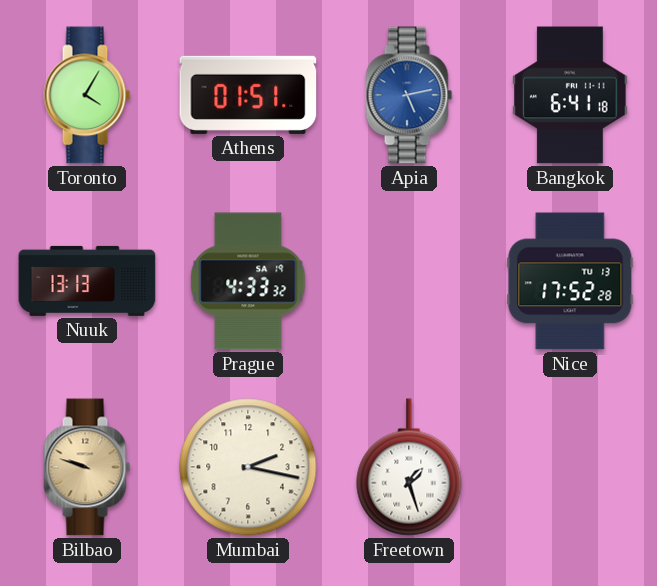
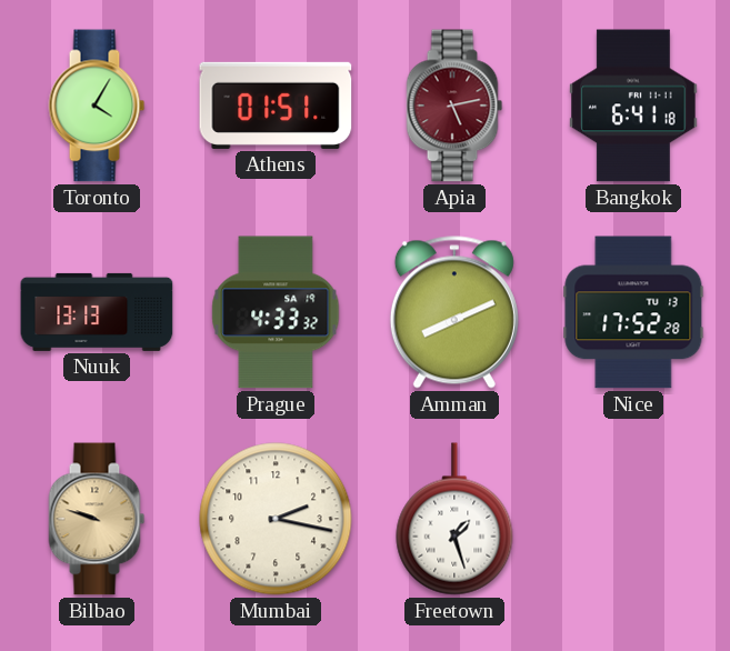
Apia dial: blue -> burgundy
Amman: none -> 8:11
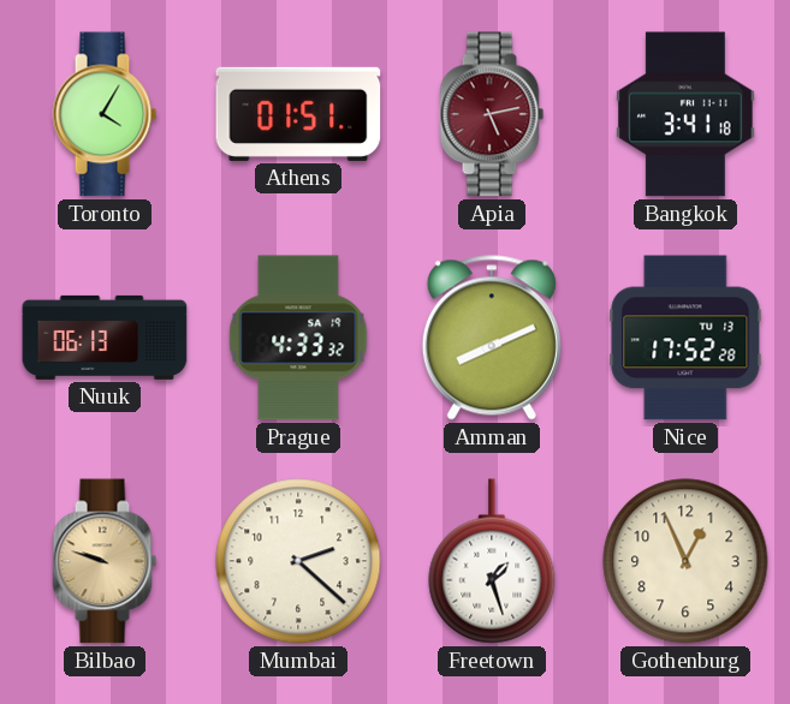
Bangkok: 6:41 -> 3:41
Nuuk: 13:13 -> 06:13
Mumbai: 2:17 -> 2:22
Gothenburg: none -> 12:56
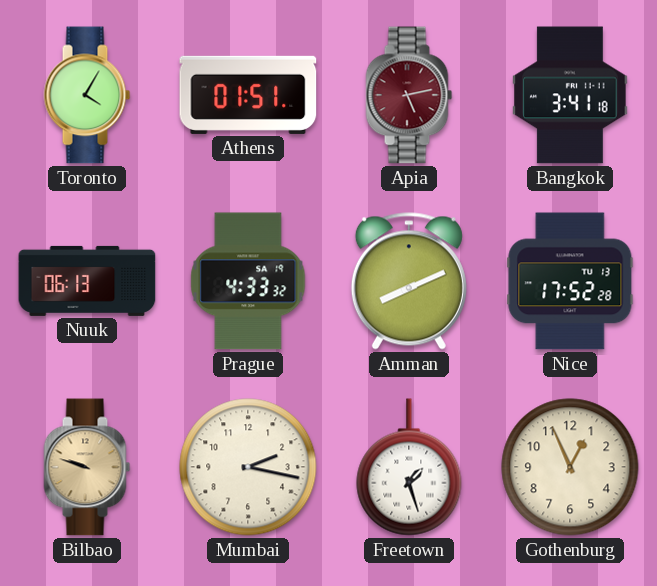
Mumbai: 2:22 -> 2:17
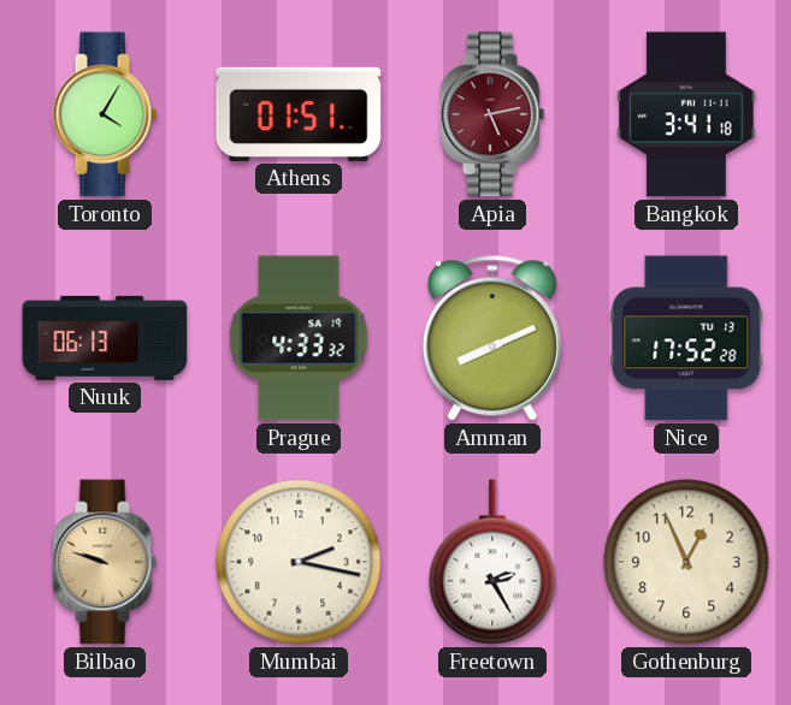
Freetown: 1:27 -> 2:25
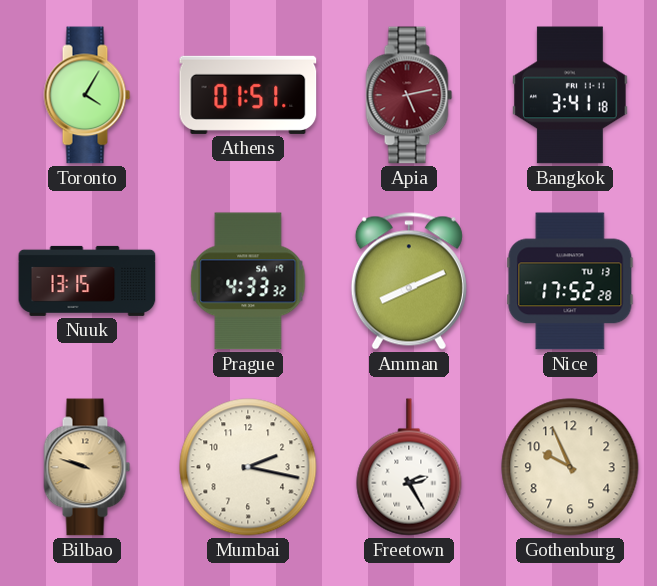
Nuuk: 06:13 -> 13:15
Gothenburg: 12:56 -> 9:56
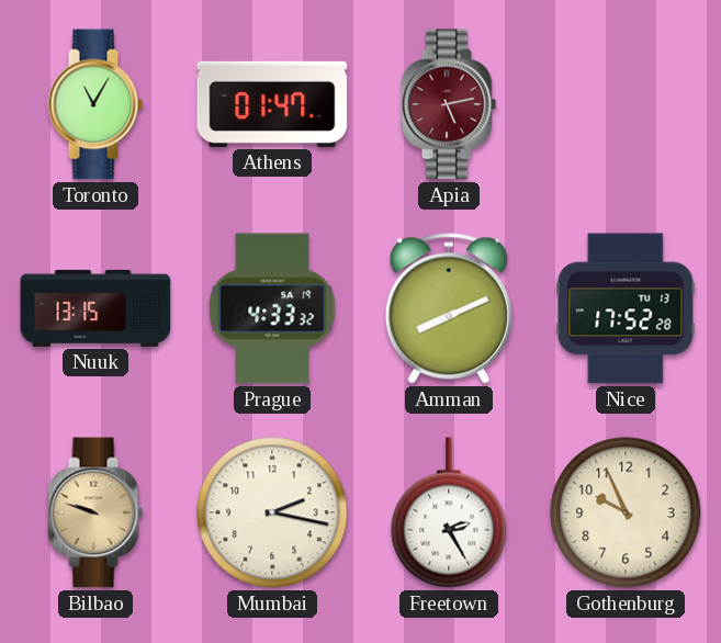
Toronto: 4:05 -> 11:05
Athens: 01:51 -> 01:47
Bangkok: 3:41 -> none
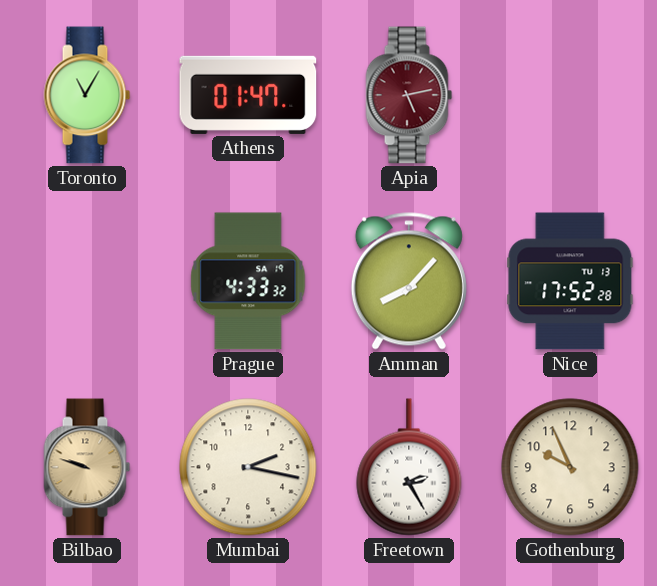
Nuuk: 13:15 -> none
Amman: 8:11 -> 8:07
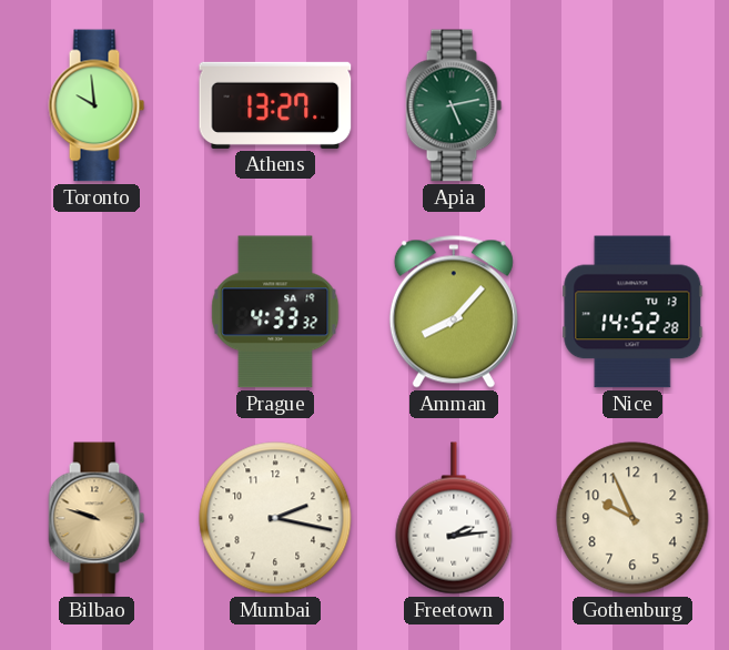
Toronto: 11:05 -> 9:59
Athens: 01:47 -> 13:27
Apia dial: burgundy -> green
Nice: 17:52 -> 14:52
Freetown: 2:25 -> 2:14
